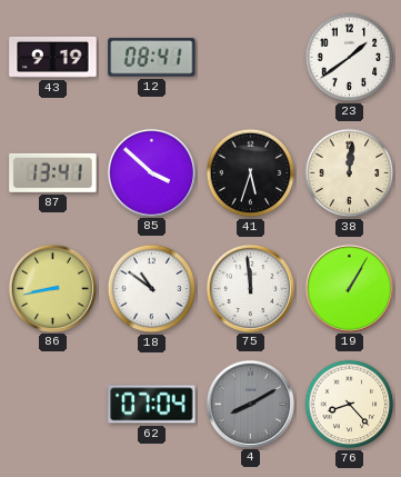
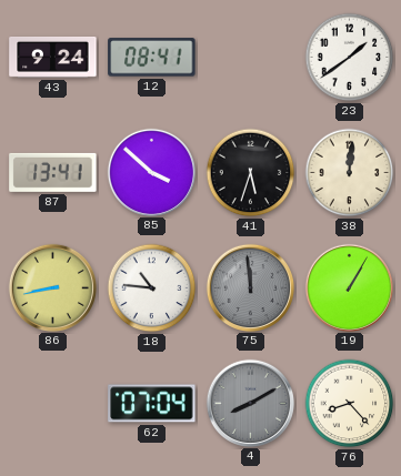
43: 9:19 -> 9:24
18: 10:51 -> 10:46
75 dial: white -> grey
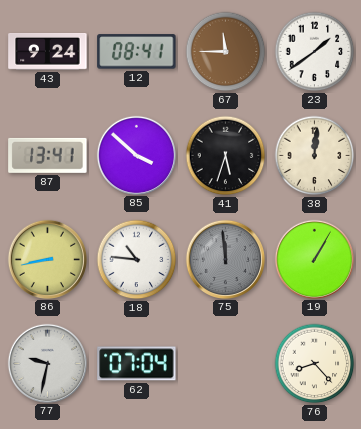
67: none -> 11:45
77: none -> 9:32
4: 8:10 -> none
